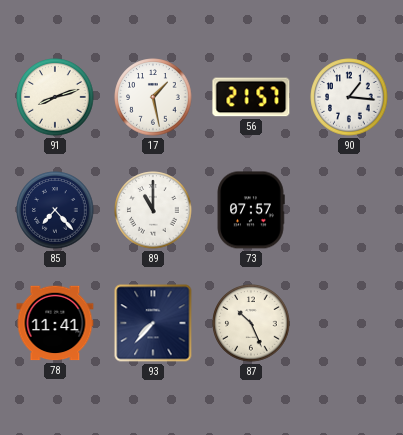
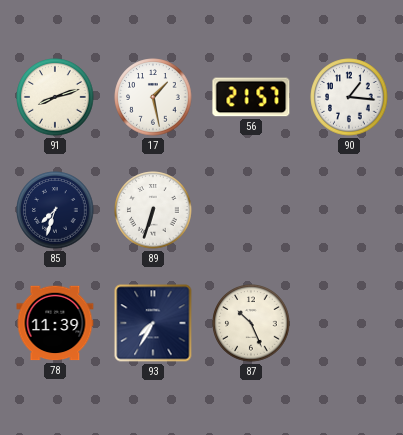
85: 7:23 -> 7:33
89: 11:00 -> 6:33
73: 07:57 -> none
78: 11:41 -> 11:39
93: 7:37 -> 7:35
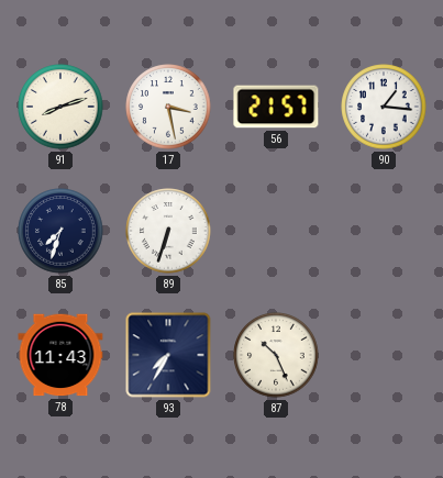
17: 1:28 -> 3:28
78: 11:39 -> 11:43
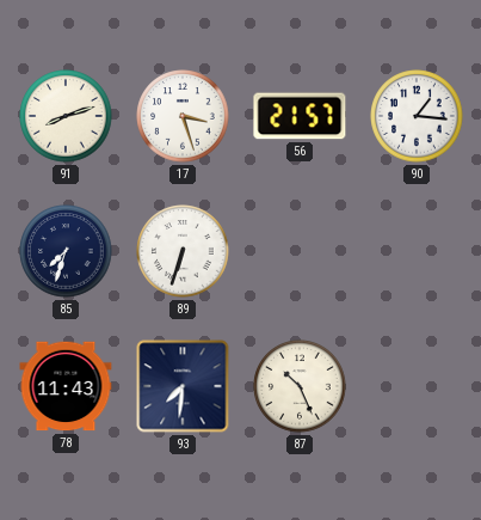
17: 3:28 -> 3:27
93: 7:35 -> 7:31
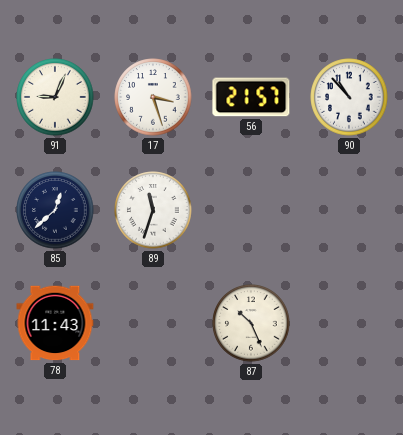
91: 8:12 -> 9:04
90: 1:16 -> 10:53
85: 7:33 -> 12:38
89: 6:33 -> 11:33
93: 7:31 -> none
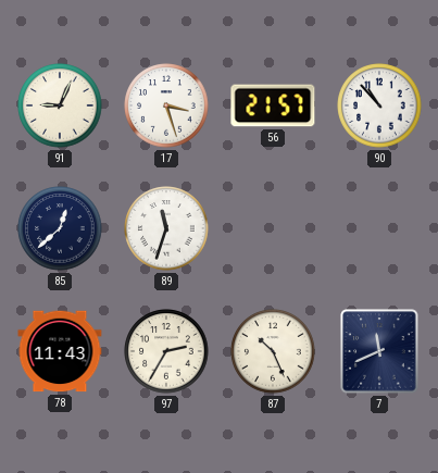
97: none -> 2:35
7: none -> 11:41
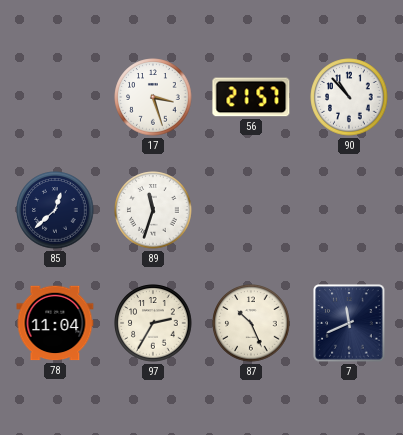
91: 9:04 -> none
78: 11:43 -> 11:04
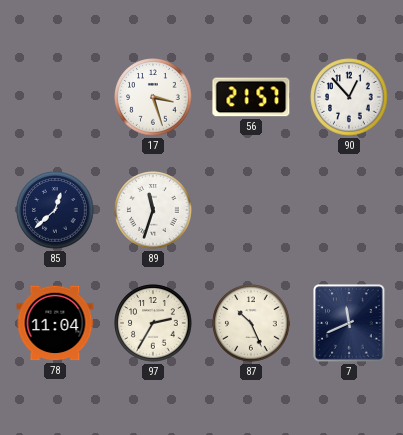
90: 10:53 -> 12:53
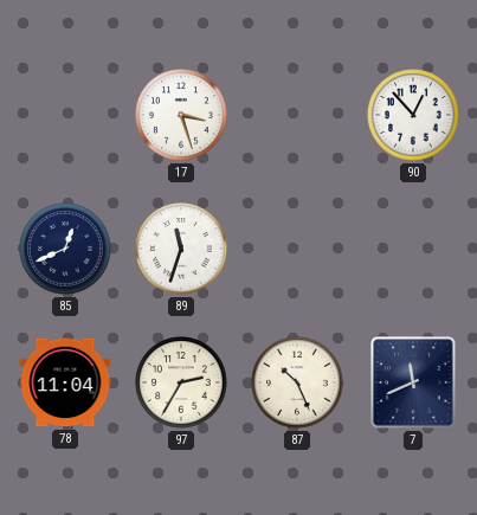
56: 21:57 -> none
85: 12:38 -> 12:41
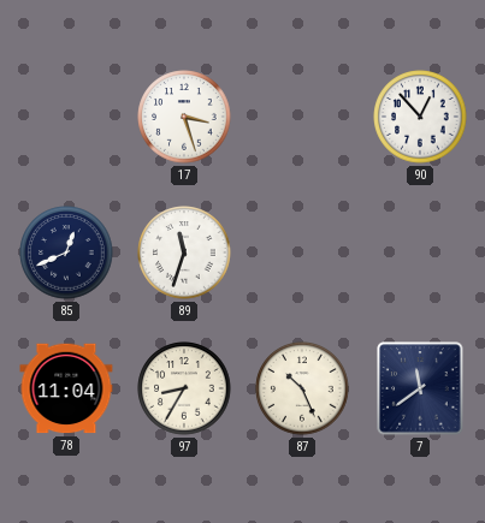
97: 2:35 -> 8:35
7: 11:41 -> 11:39
